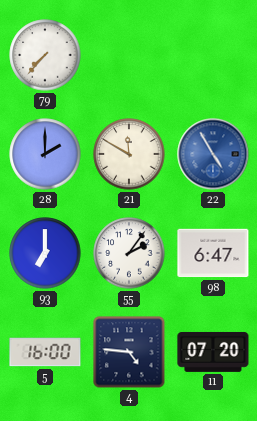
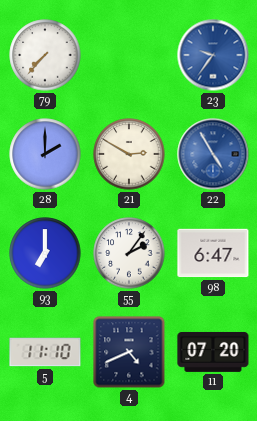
23: none -> 9:36
21: 11:50 -> 2:50
5: 16:00 -> 11:10
4: 4:46 -> 4:41
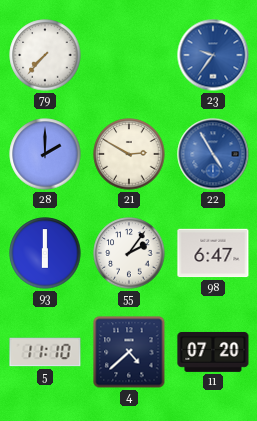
93: 7:00 -> 6:00
4: 4:41 -> 4:38
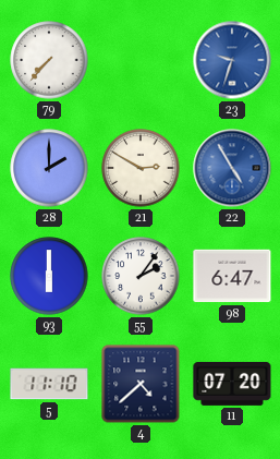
23: 9:36 -> 9:33
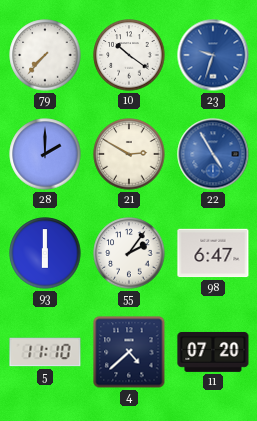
10: none -> 10:21
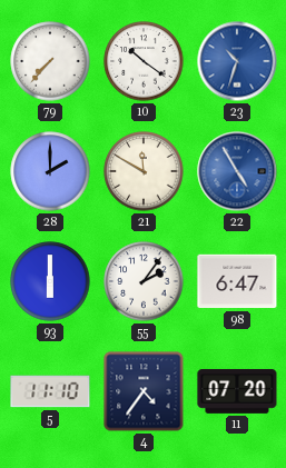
23: 9:33 -> 10:33
21: 2:50 -> 11:50
4: 4:38 -> 4:36
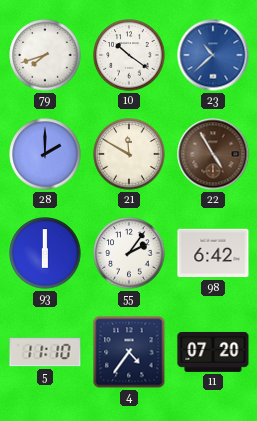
79: 7:37 -> 7:42
23: 10:33 -> 10:38
22 dial: blue -> brown
98: 6:47 -> 6:42
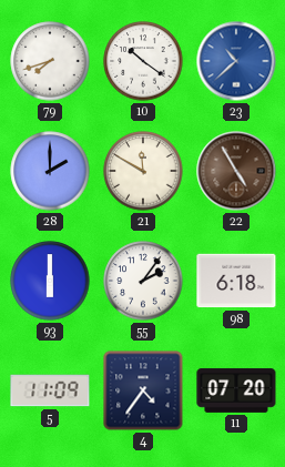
98: 6:42 -> 6:18
5: 11:10 -> 11:09
